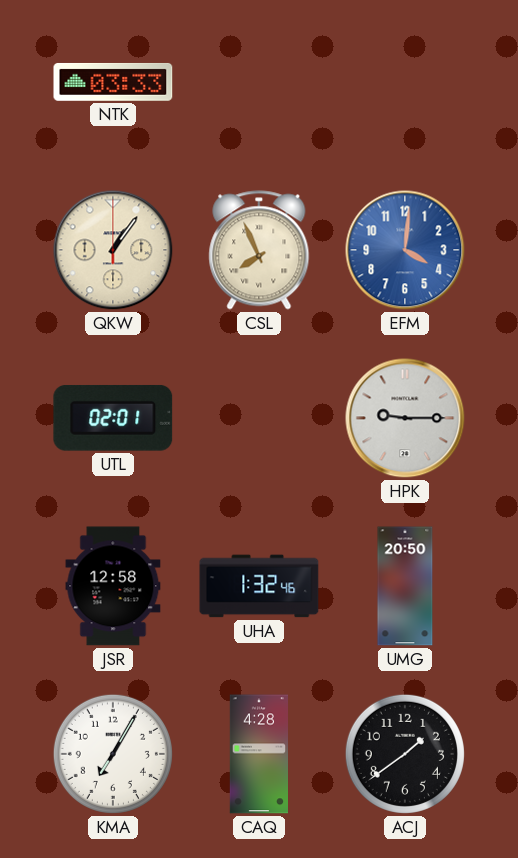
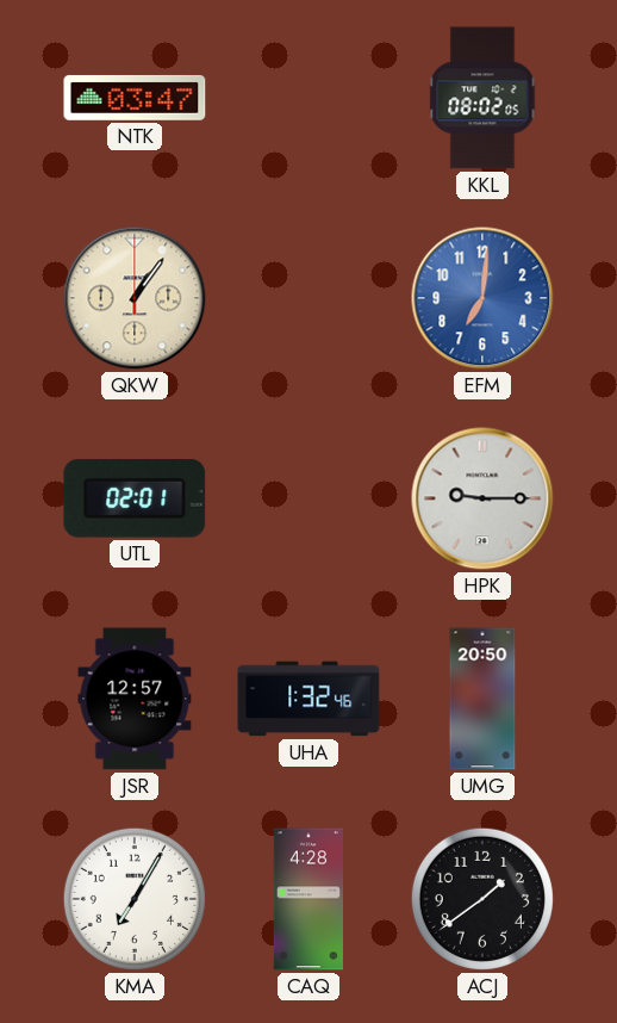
NTK: 03:33 -> 03:47
KKL: none -> 08:02
CSL: 7:56 -> none
EFM: 4:01 -> 7:01
JSR: 12:58 -> 12:57
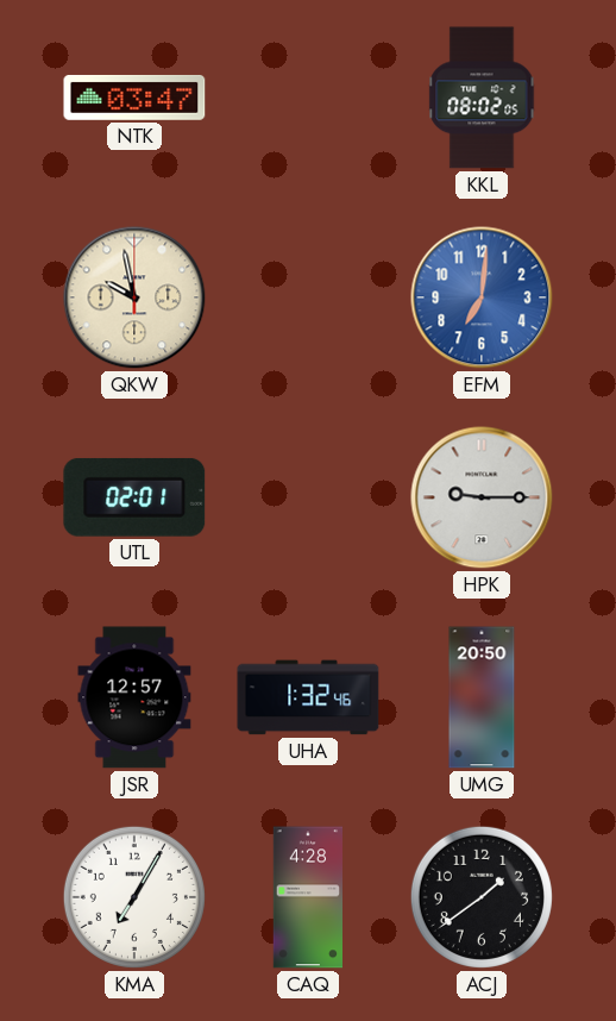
QKW: 1:06 -> 9:58
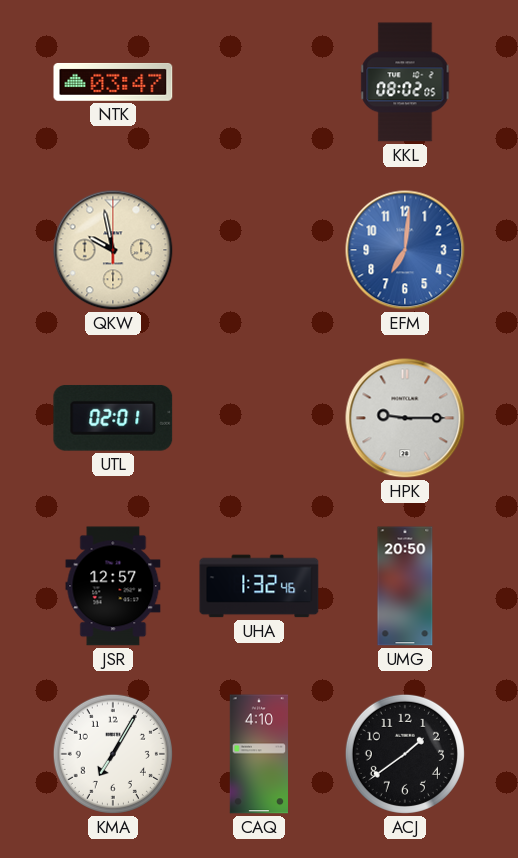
CAQ: 4:28 -> 4:10
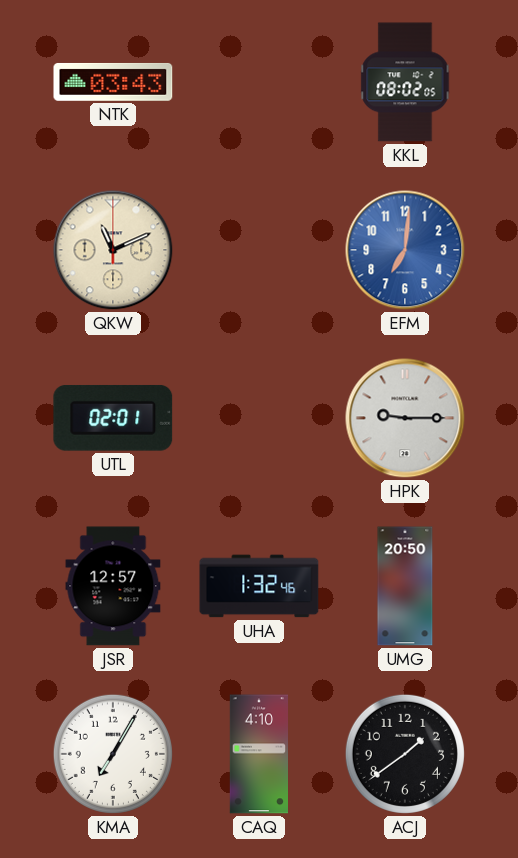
NTK: 03:47 -> 03:43
QKW: 9:58 -> 11:11
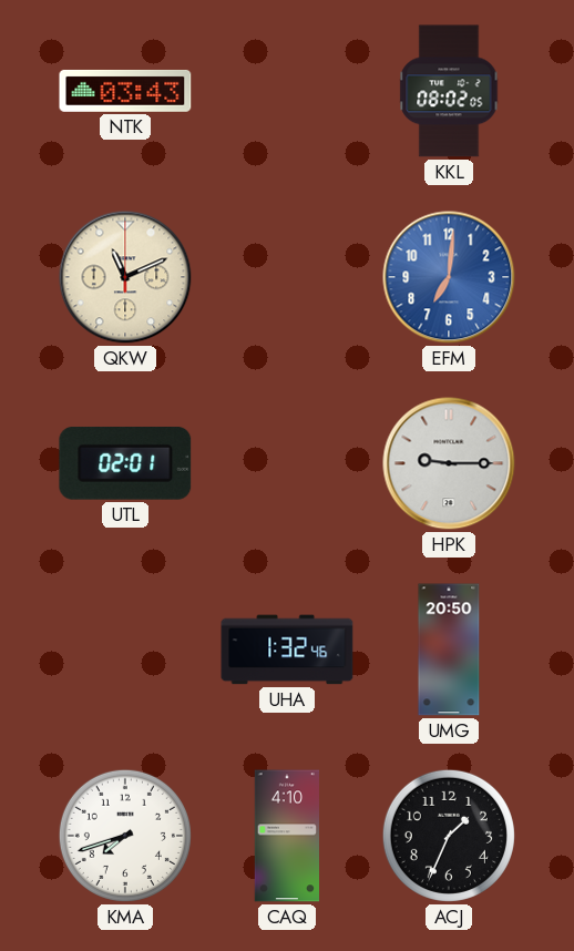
JSR: 12:57 -> none
KMA: 7:05 -> 7:42
ACJ: 1:39 -> 1:34
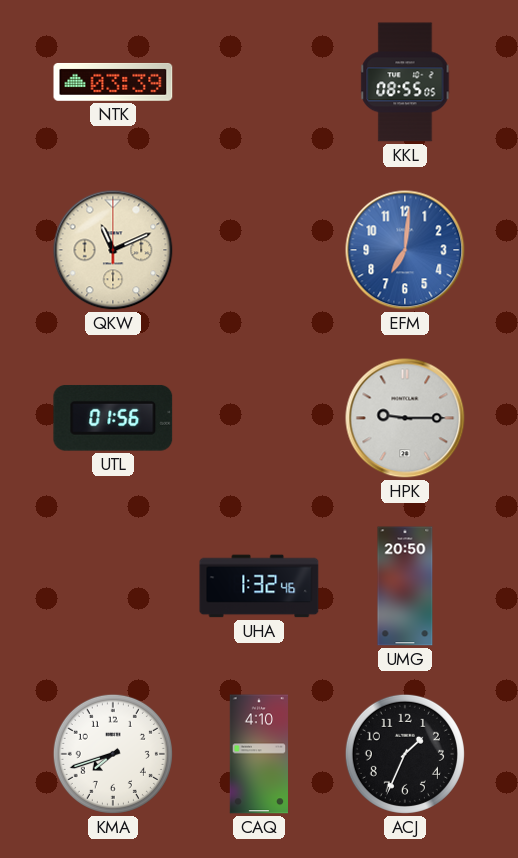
NTK: 03:43 -> 03:39
KKL: 08:02 -> 08:55
UTL: 02:01 -> 01:56
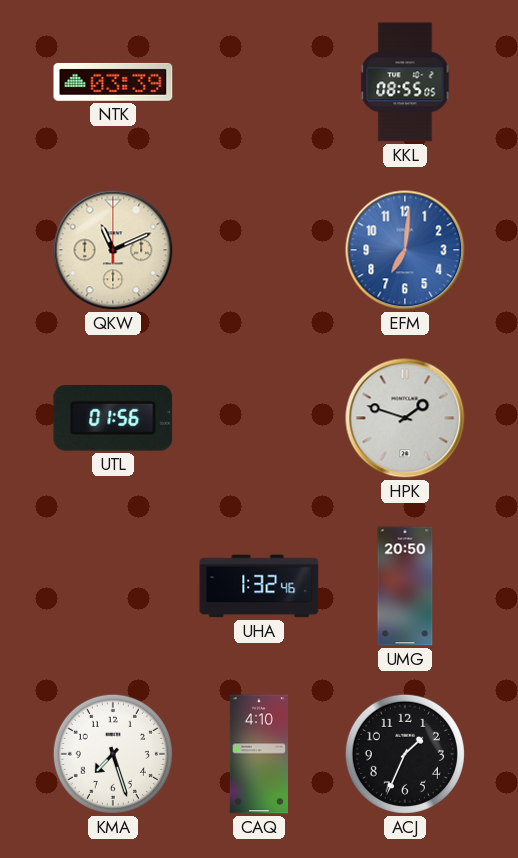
HPK: 9:15 -> 1:48
KMA: 7:42 -> 7:27
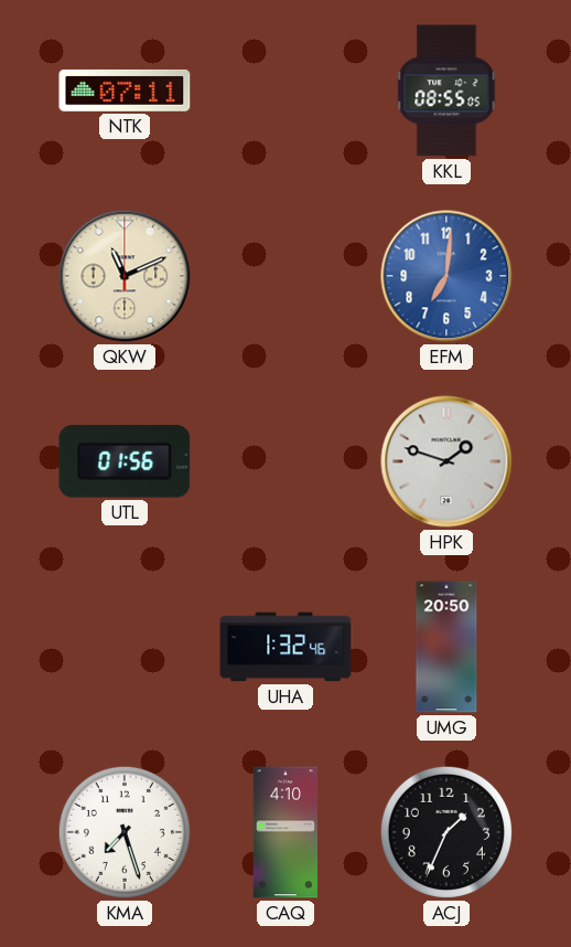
NTK: 03:39 -> 07:11
